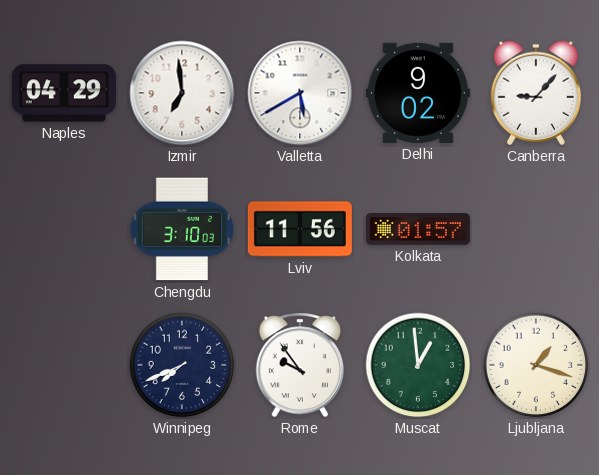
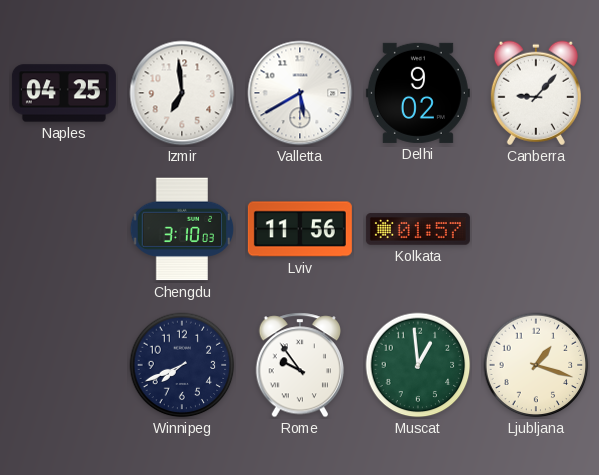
Naples: 04:29 -> 04:25
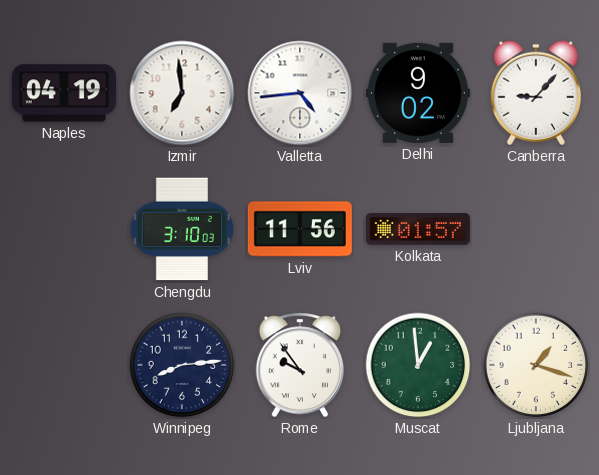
Naples: 04:25 -> 04:19
Valletta: 5:40 -> 4:44
Winnipeg: 7:41 -> 8:14
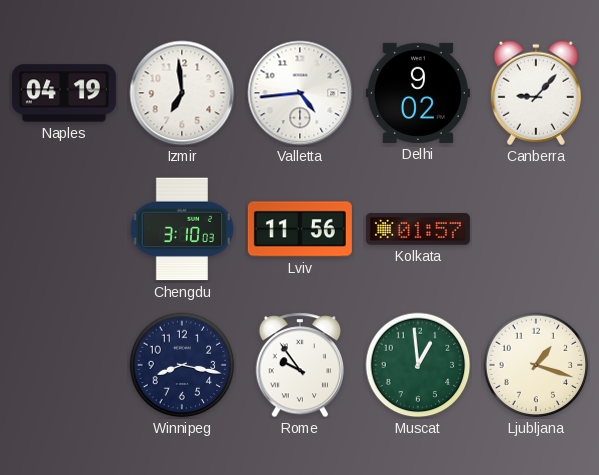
Winnipeg: 8:14 -> 8:17
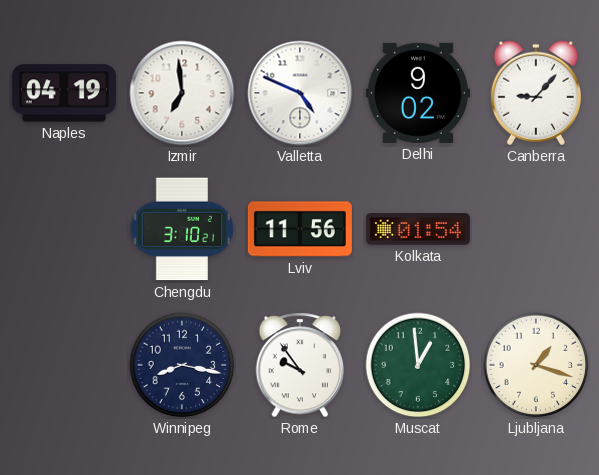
Valletta: 4:44 -> 4:49
Chengdu: 3:10:03 -> 3:10:21
Kolkata: 01:57 -> 01:54
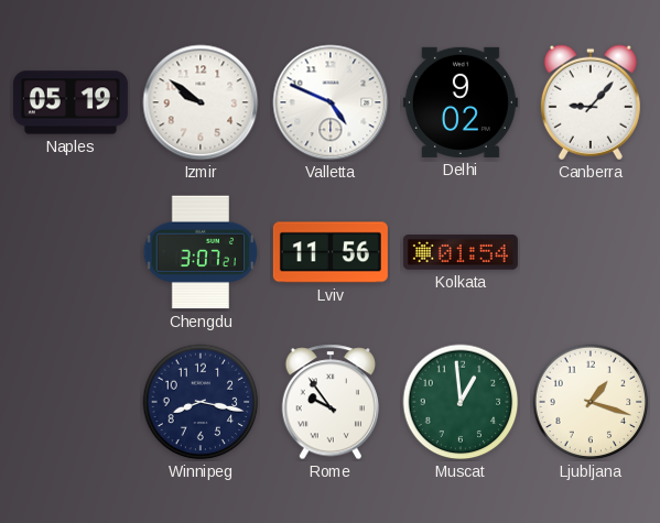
Naples: 04:19 -> 05:19
Izmir: 6:59 -> 9:51
Chengdu: 3:10 -> 3:07
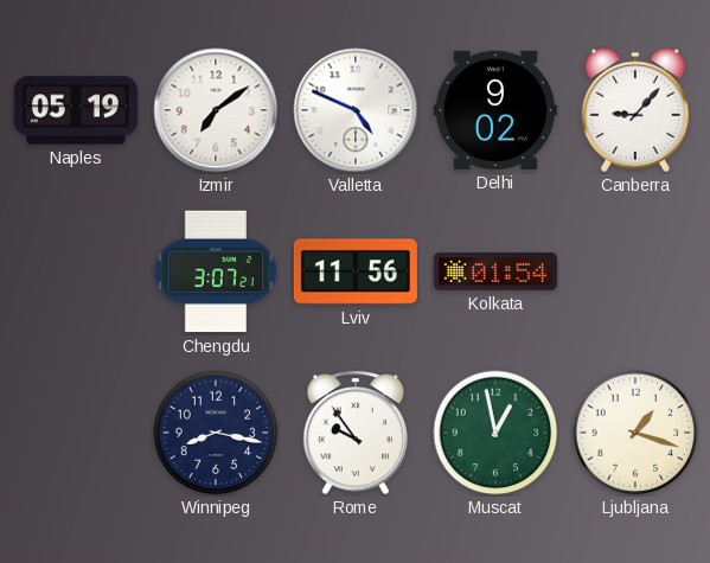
Izmir: 9:51 -> 7:09
Muscat: 12:59 -> 12:58
